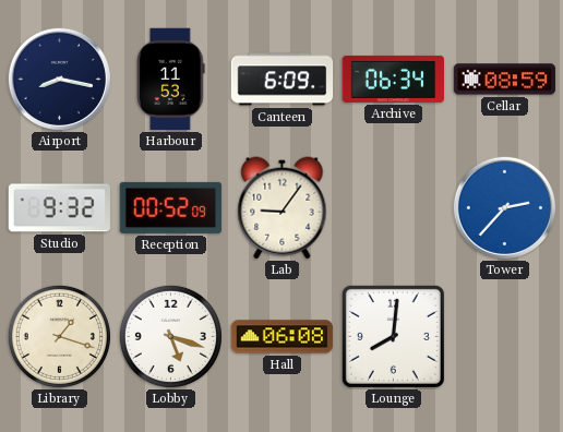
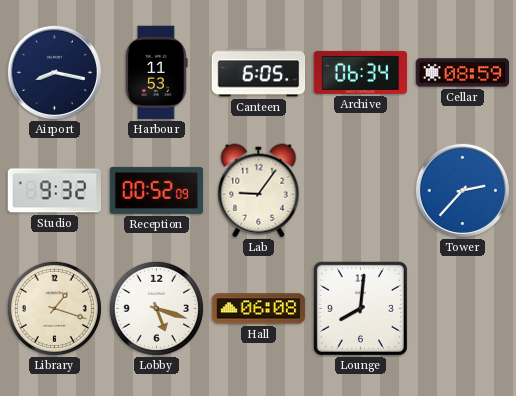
Canteen: 6:09 -> 6:05
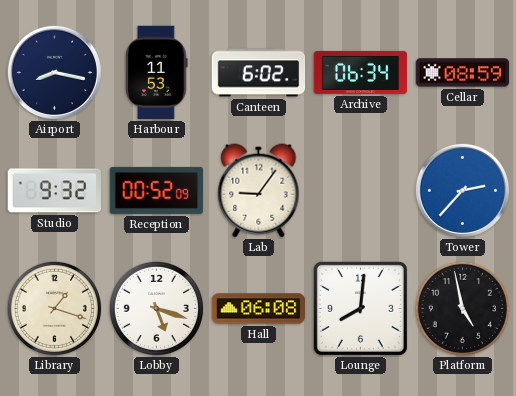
Canteen: 6:05 -> 6:02
Platform: none -> 4:58
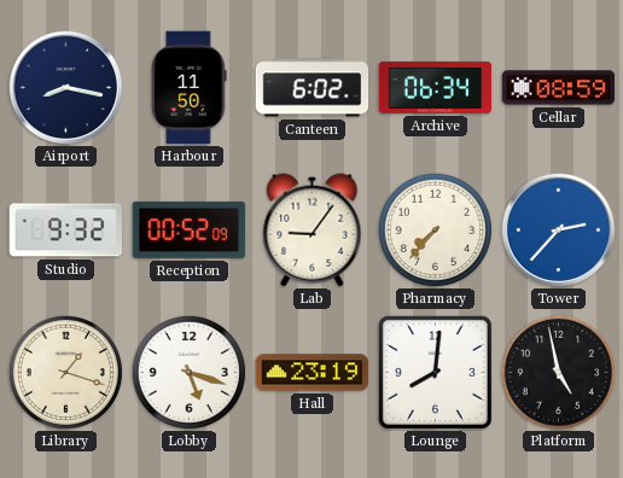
Harbour: 11:53 -> 11:50
Pharmacy: none -> 7:37
Hall: 06:08 -> 23:19
